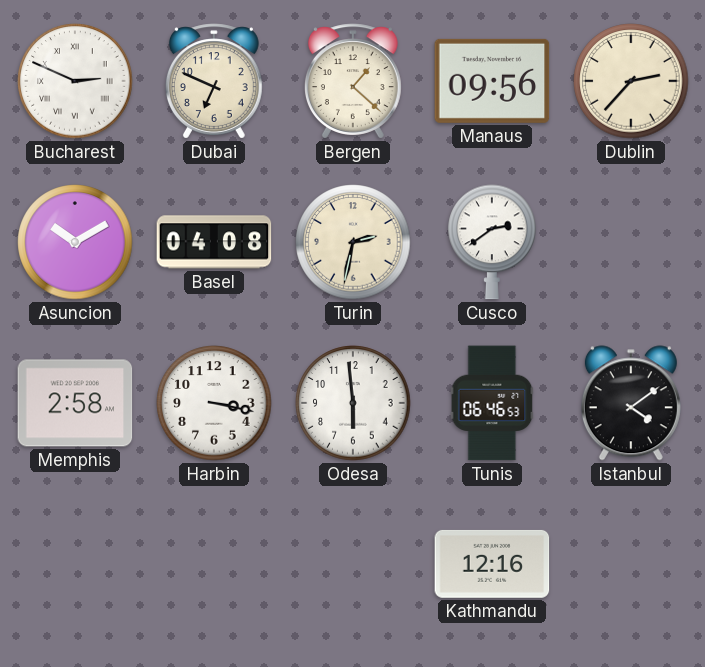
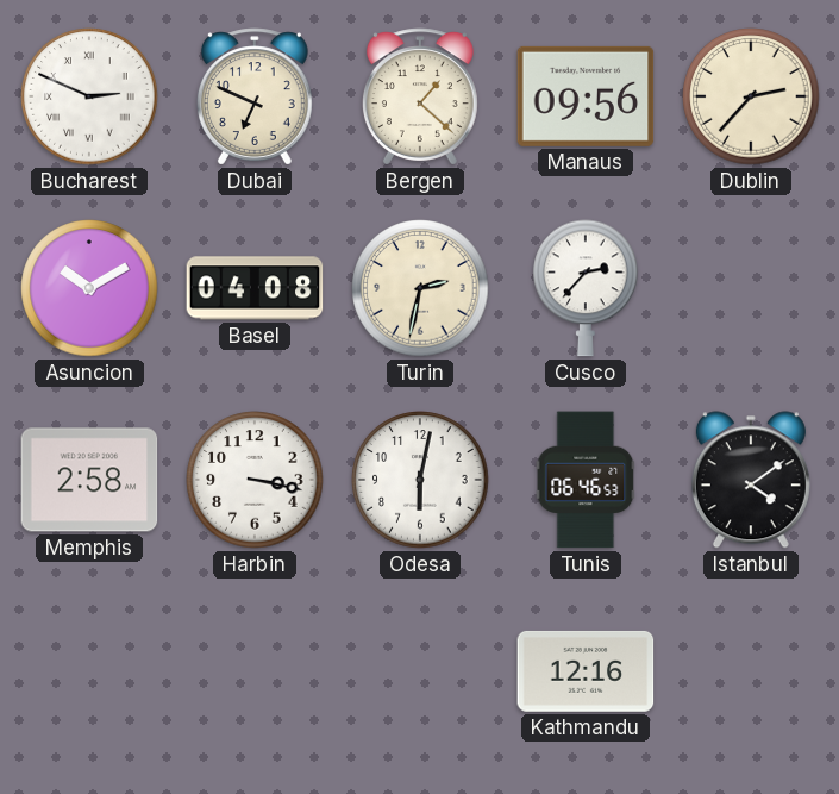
Cusco: 2:39 -> 2:37
Odesa: 5:59 -> 6:02
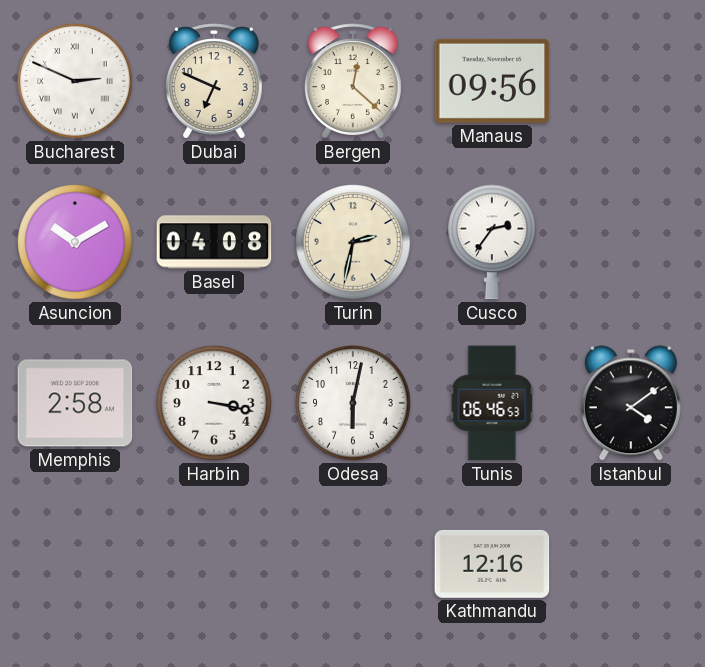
Bergen: 1:22 -> 12:22
Dublin: 2:37 -> none
Cusco: 2:37 -> 2:36
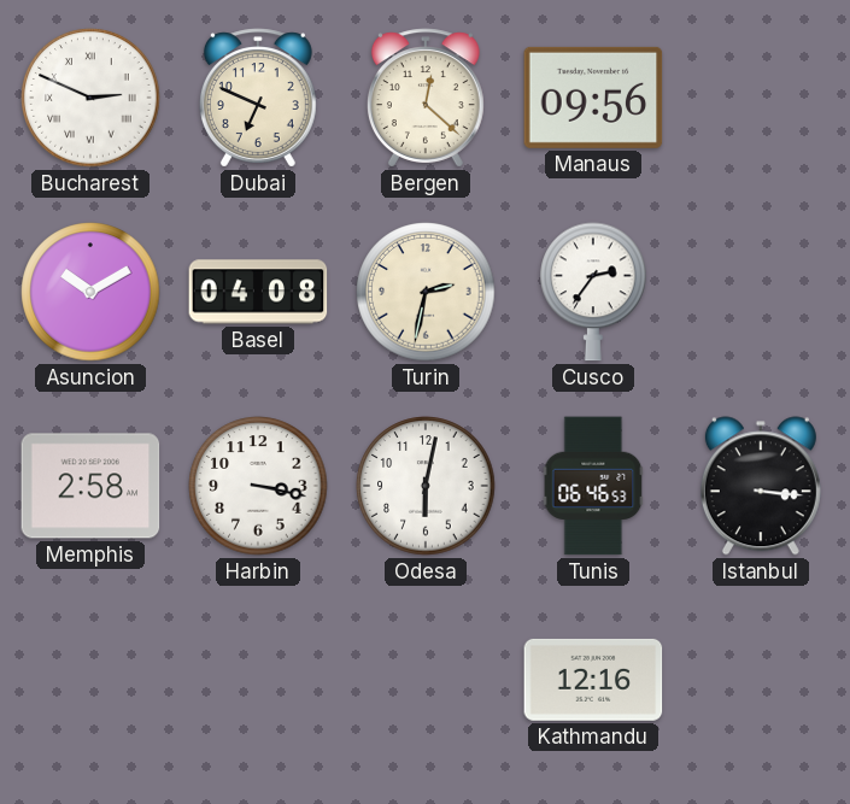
Istanbul: 4:09 -> 3:16
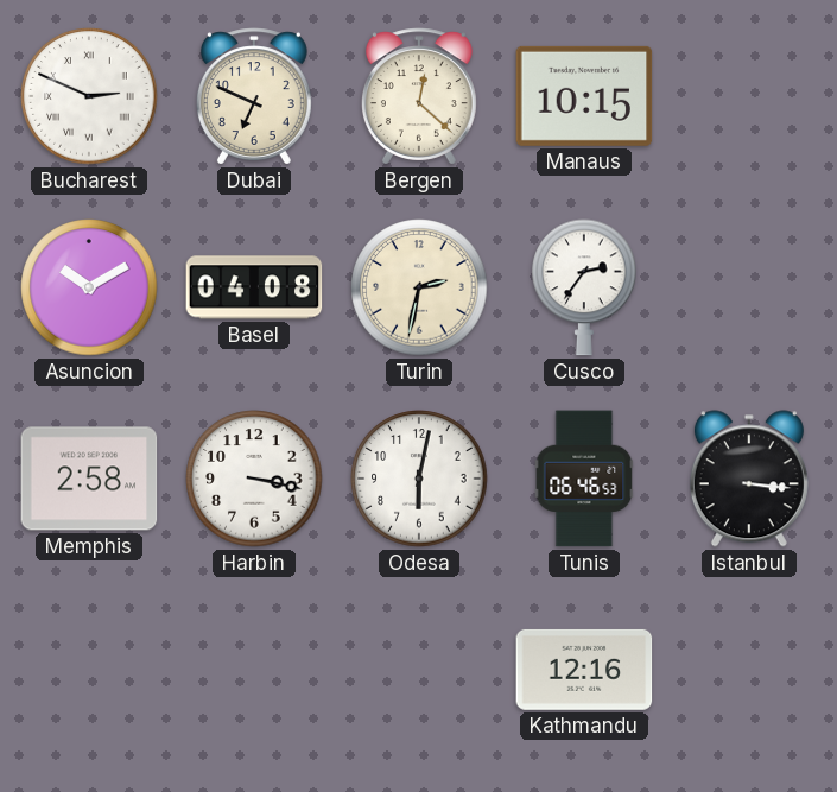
Manaus: 09:56 -> 10:15
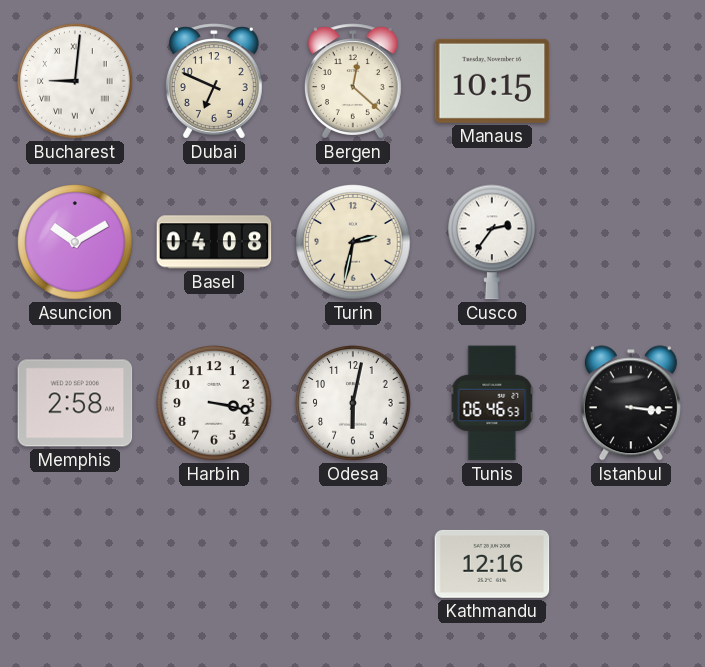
Bucharest: 2:49 -> 9:01
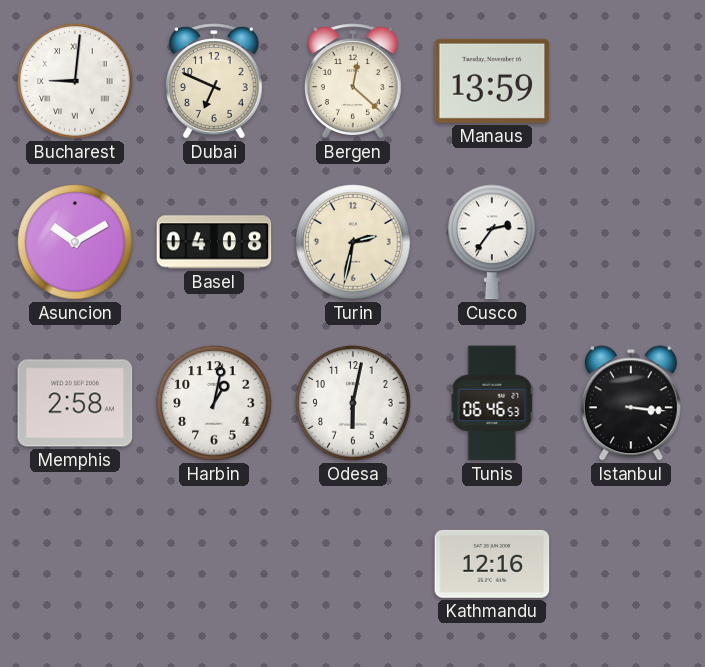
Manaus: 10:15 -> 13:59
Harbin: 3:17 -> 1:02
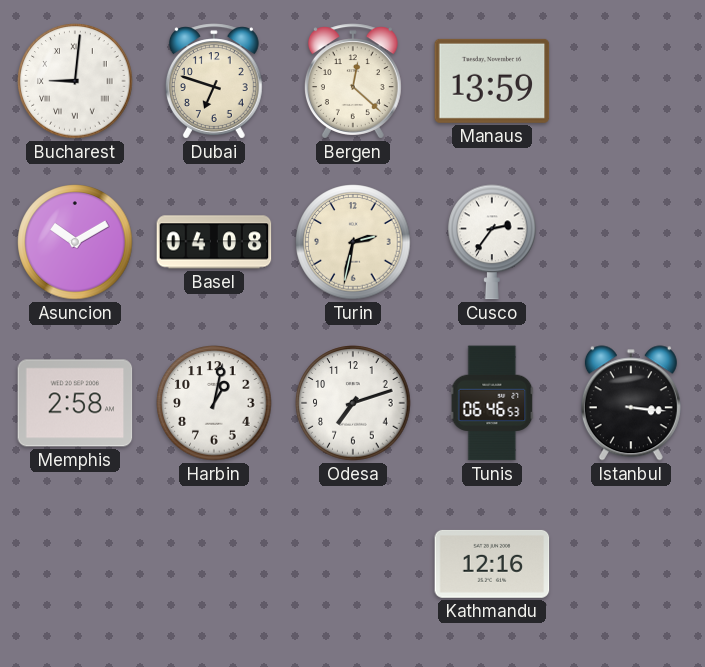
Dubai: 6:49 -> 6:48
Odesa: 6:02 -> 7:12
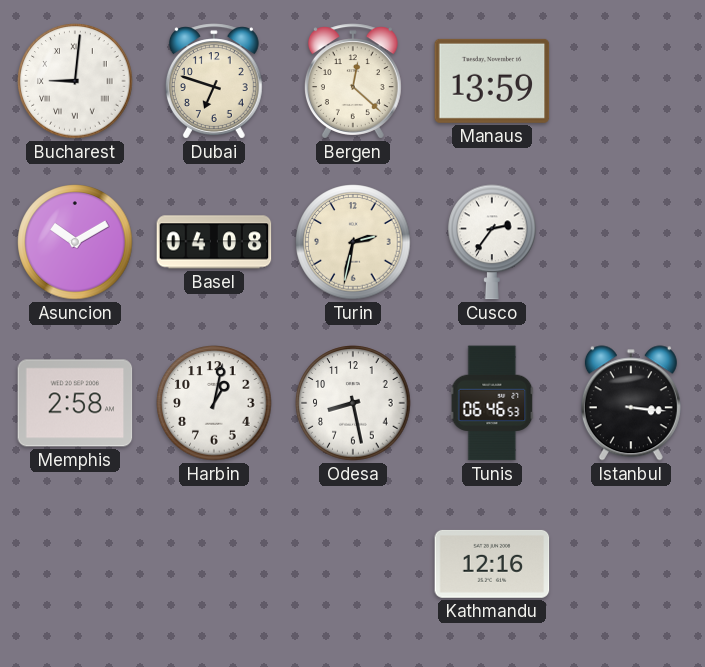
Odesa: 7:12 -> 8:28
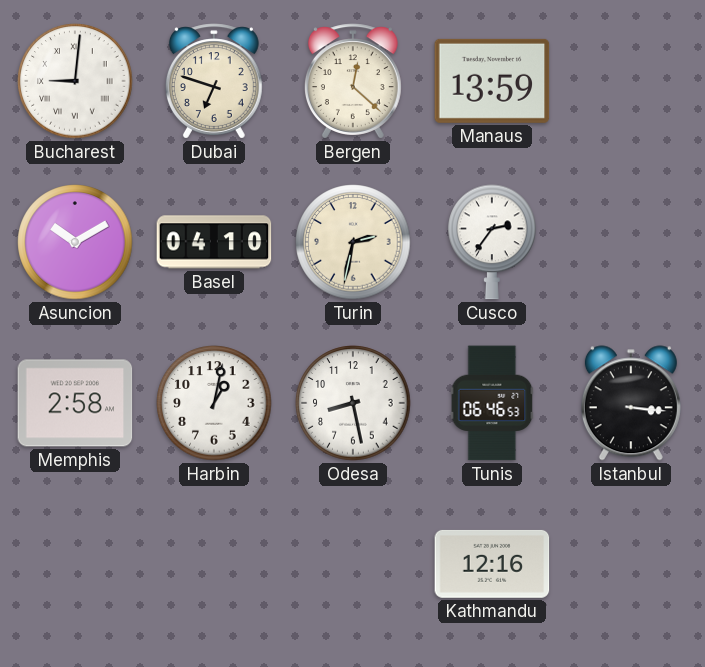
Basel: 04:08 -> 04:10
